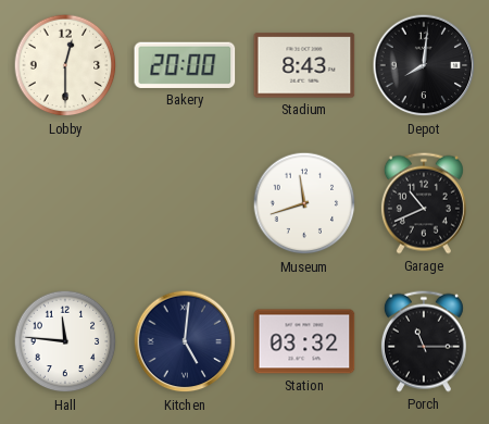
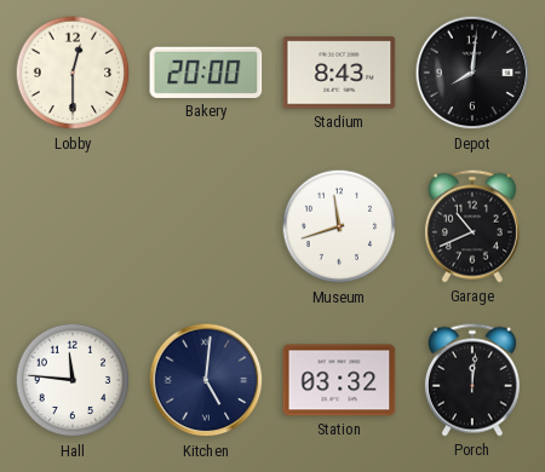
Porch: 11:15 -> 12:01
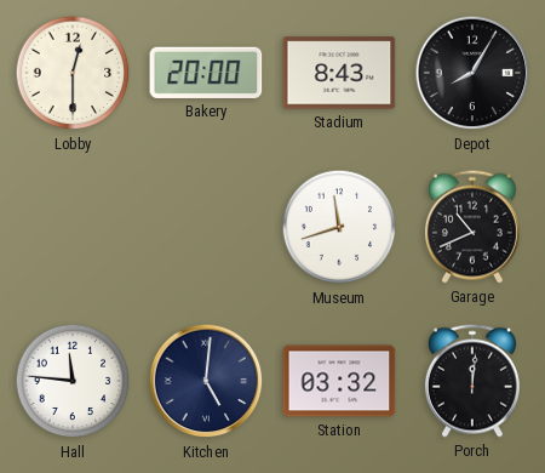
Depot: 8:01 -> 8:05
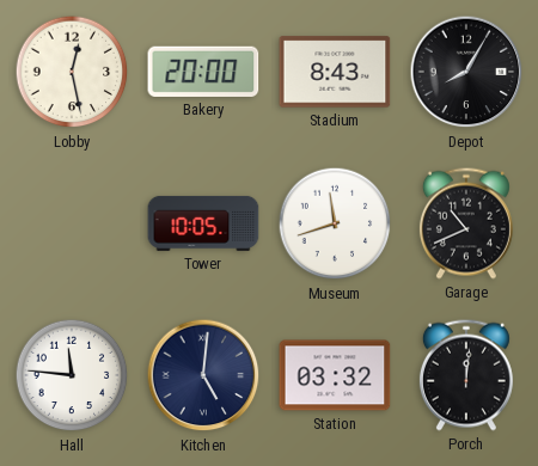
Lobby: 12:30 -> 12:28
Tower: none -> 10:05
